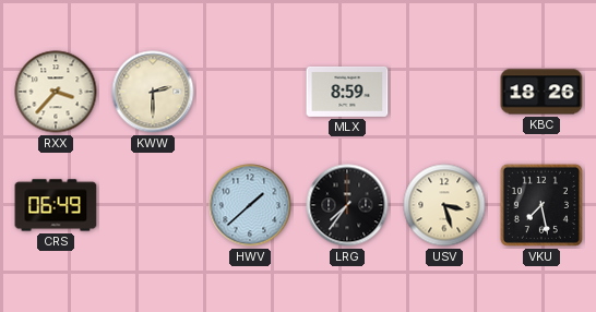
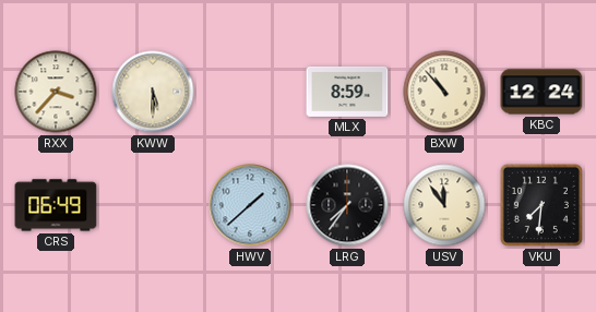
KWW: 2:30 -> 5:30
BXW: none -> 10:53
KBC: 18:26 -> 12:24
USV: 3:27 -> 11:54
VKU: 7:28 -> 7:31
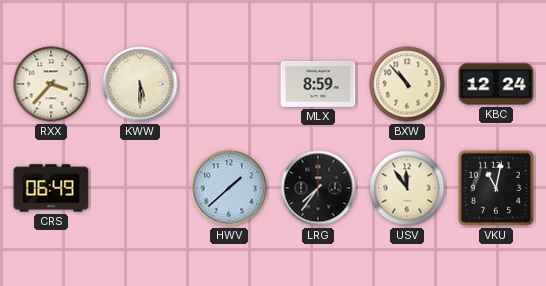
VKU: 7:31 -> 11:02
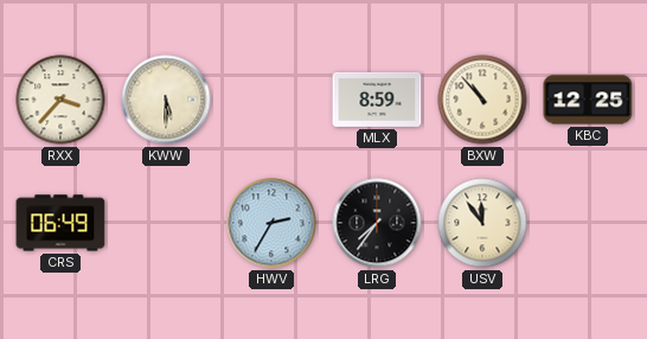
KBC: 12:24 -> 12:25
HWV: 1:38 -> 2:35
VKU: 11:02 -> none
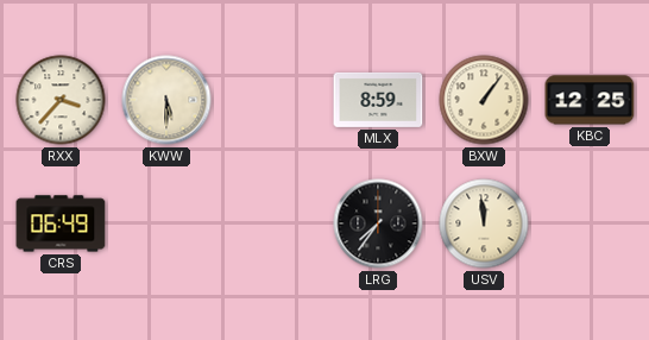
BXW: 10:53 -> 1:06
HWV: 2:35 -> none
USV: 11:54 -> 11:59
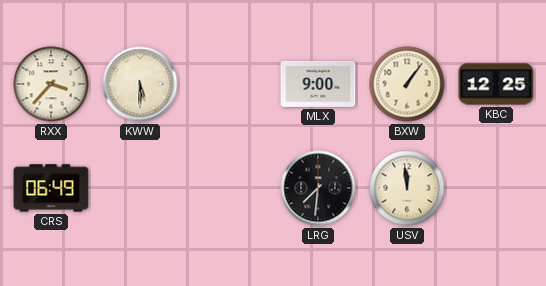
MLX: 8:59 -> 9:00
LRG: 7:36 -> 7:31
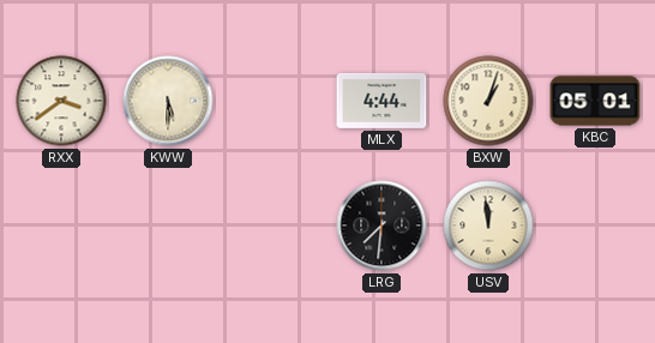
RXX: 3:37 -> 3:39
MLX: 9:00 -> 4:44
BXW: 1:06 -> 1:03
KBC: 12:25 -> 05:01
CRS: 06:49 -> none
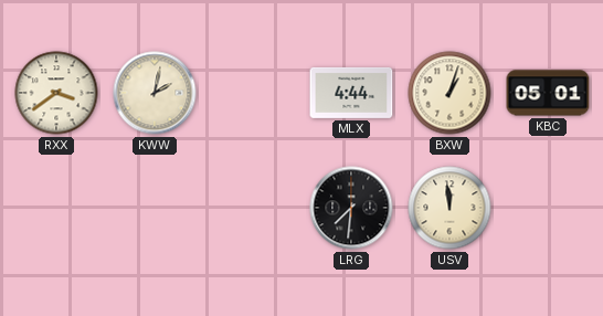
KWW: 5:30 -> 2:02
